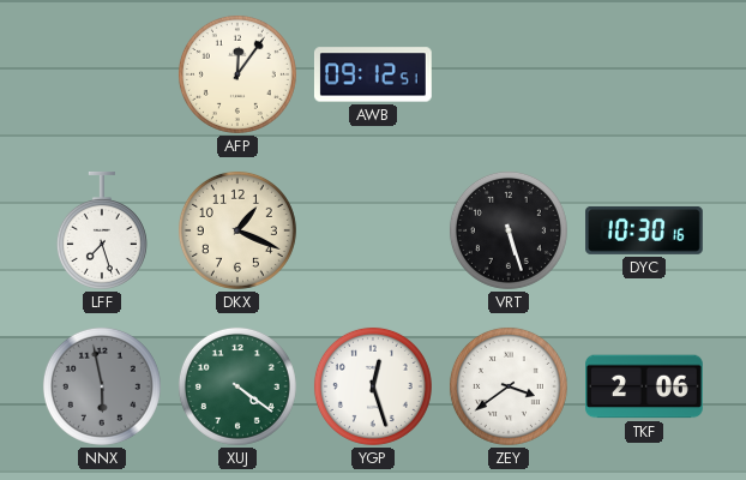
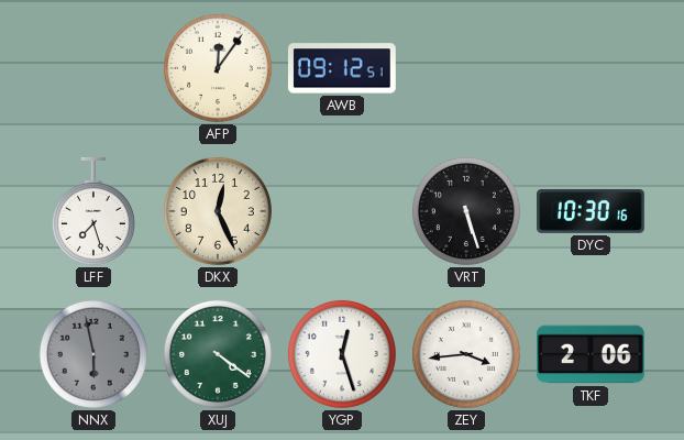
DKX: 1:19 -> 12:26
ZEY: 3:39 -> 3:44
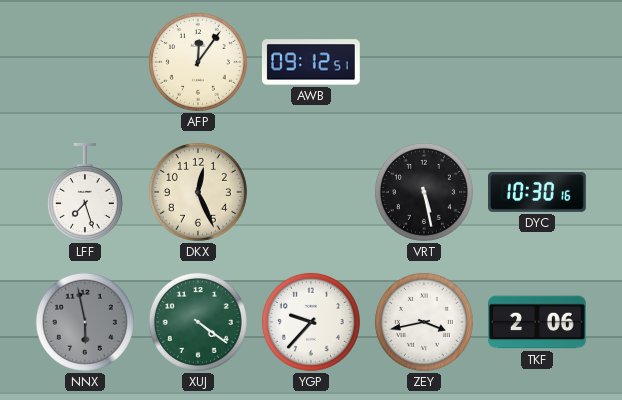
VRT: 5:27 -> 5:28
YGP: 12:27 -> 9:37
ZEY: 3:44 -> 3:43
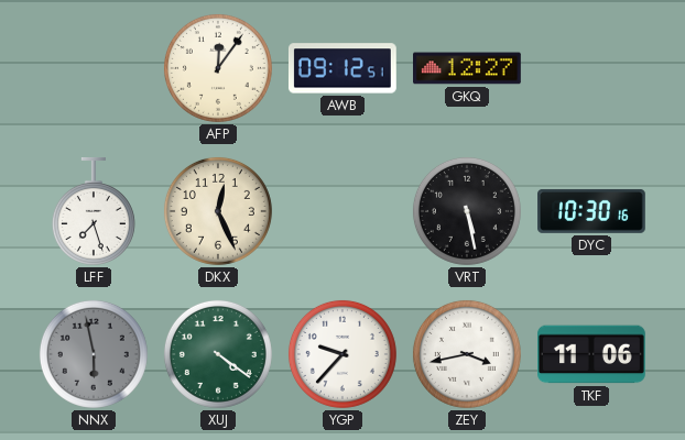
GKQ: none -> 12:27
TKF: 2:06 -> 11:06
